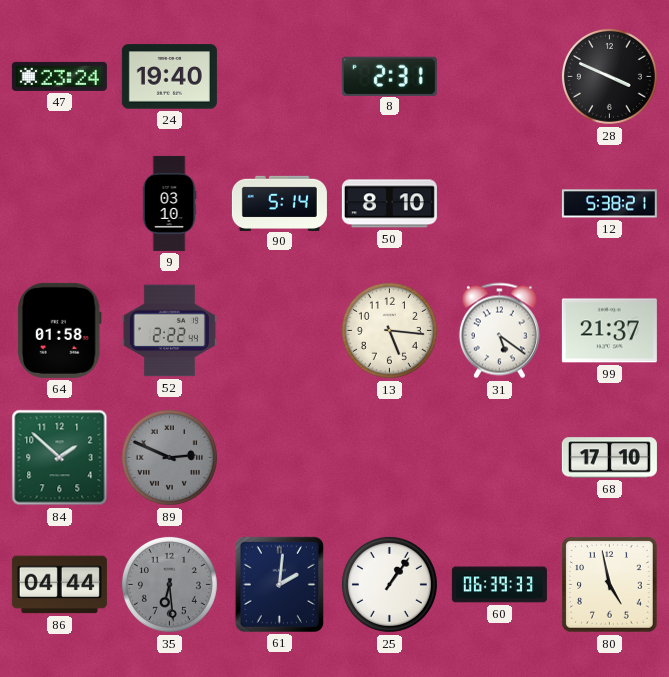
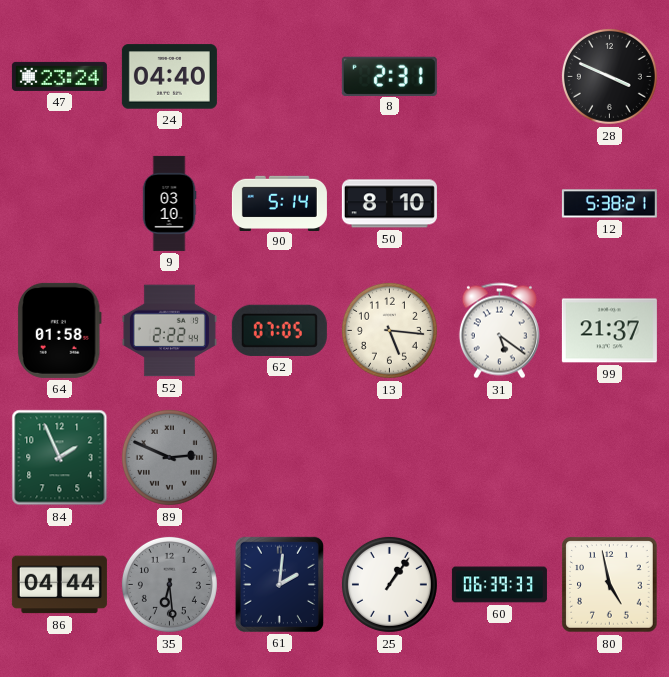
24: 19:40 -> 04:40
62: none -> 07:05
84: 1:52 -> 1:56
68: 17:10 -> none
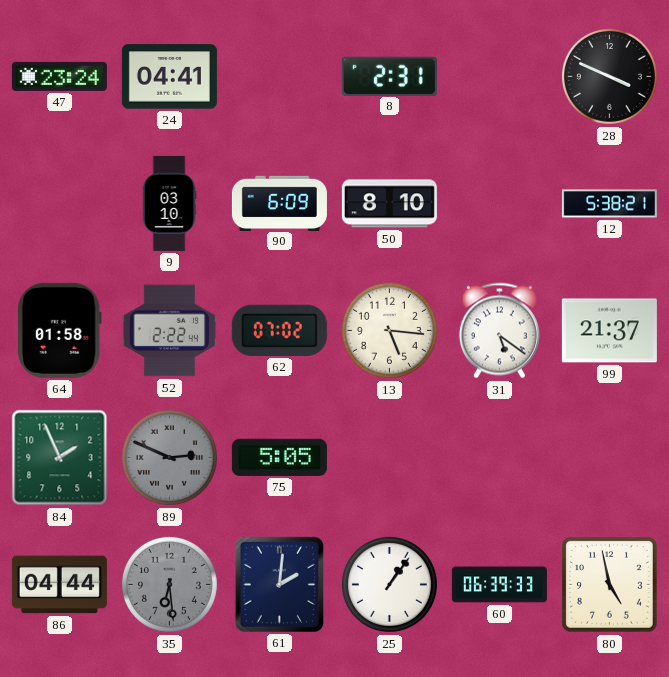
24: 04:40 -> 04:41
90: 5:14 -> 6:09
62: 07:05 -> 07:02
75: none -> 5:05
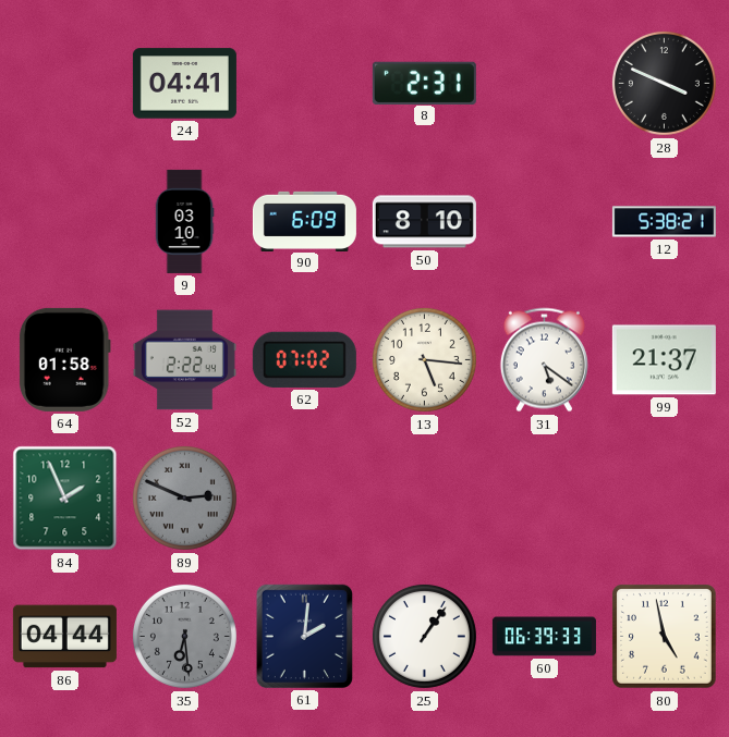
47: 23:24 -> none
75: 5:05 -> none
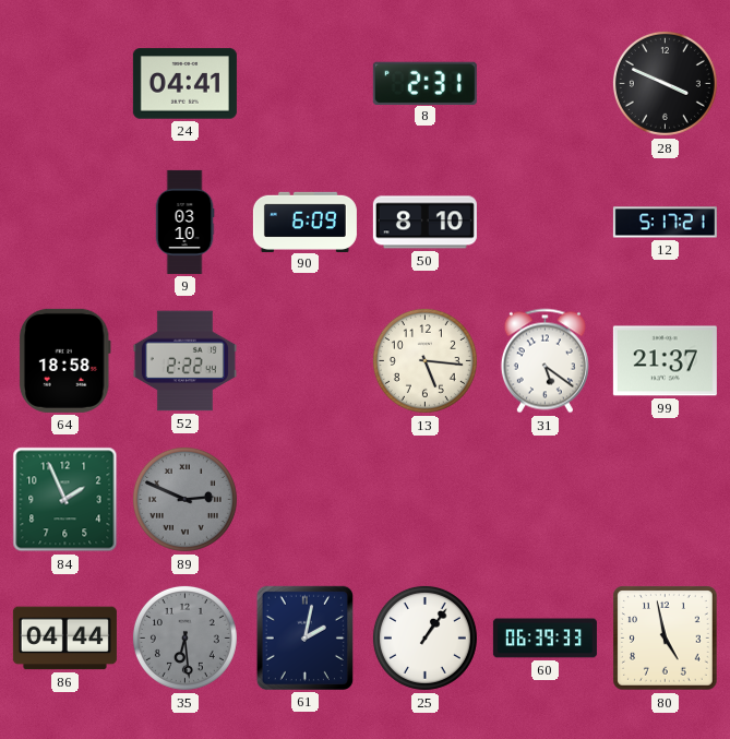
12: 5:38 -> 5:17
64: 01:58 -> 18:58
62: 07:02 -> none
61: 2:01 -> 2:02
